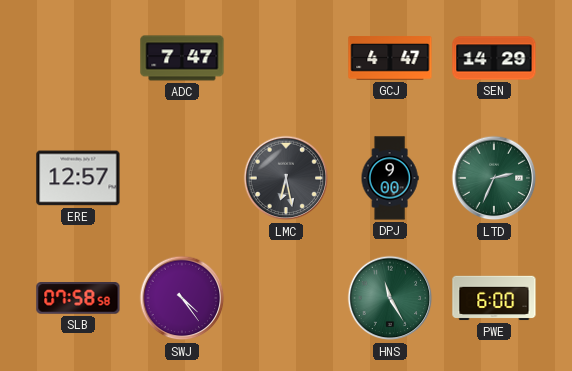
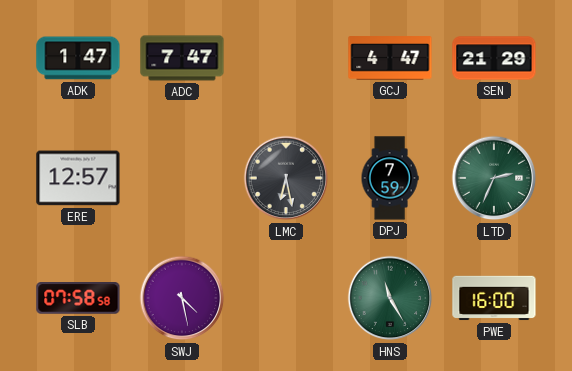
ADK: none -> 1:47
SEN: 14:29 -> 21:29
DPJ: 9:00 -> 7:59
SWJ: 4:24 -> 4:28
PWE: 6:00 -> 16:00
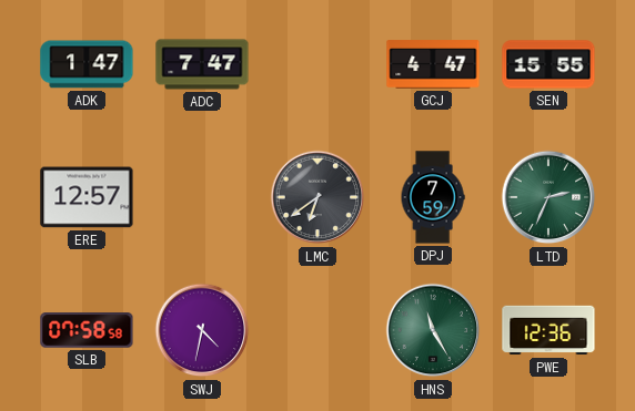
SEN: 21:29 -> 15:55
LMC: 6:28 -> 6:39
SWJ: 4:28 -> 4:32
PWE: 16:00 -> 12:36
